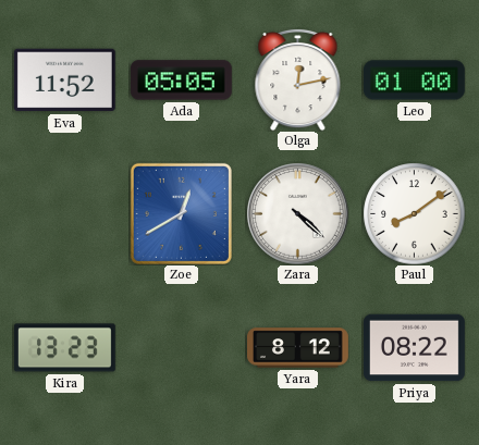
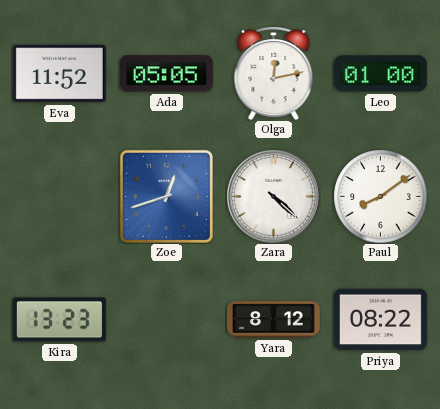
Zoe: 12:40 -> 12:42
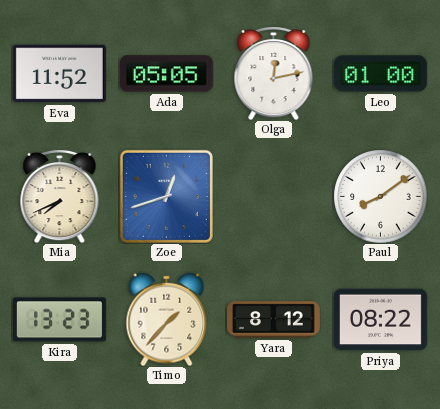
Mia: none -> 7:41
Zara: 4:22 -> none
Timo: none -> 1:37
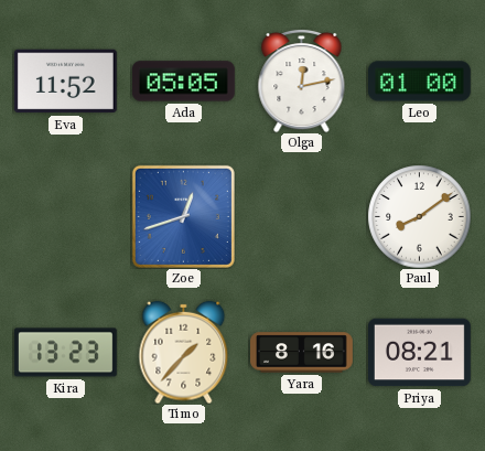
Mia: 7:41 -> none
Yara: 8:12 -> 8:16
Priya: 08:22 -> 08:21
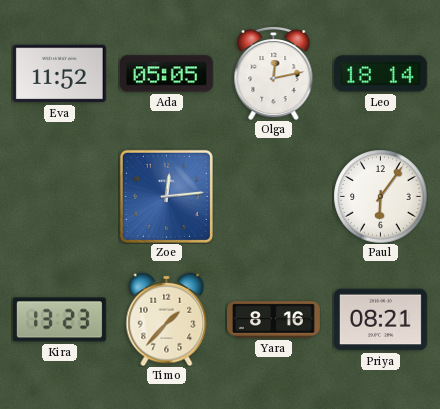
Leo: 01:00 -> 18:14
Zoe: 12:42 -> 12:14
Paul: 8:09 -> 6:06
